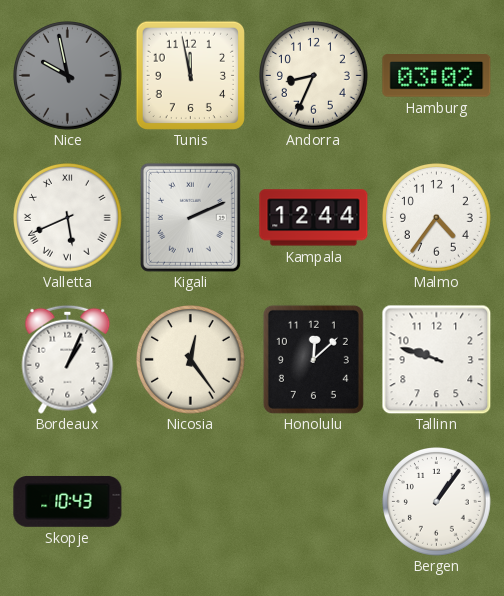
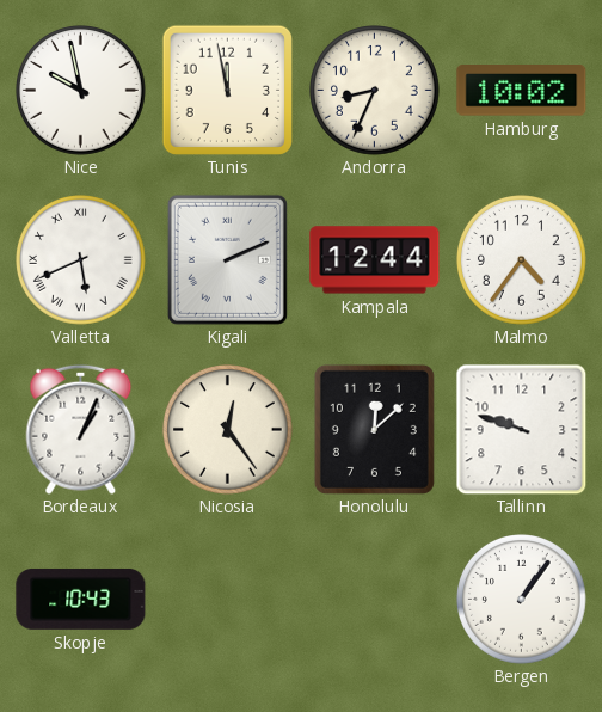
Nice dial: grey -> white
Hamburg: 03:02 -> 10:02
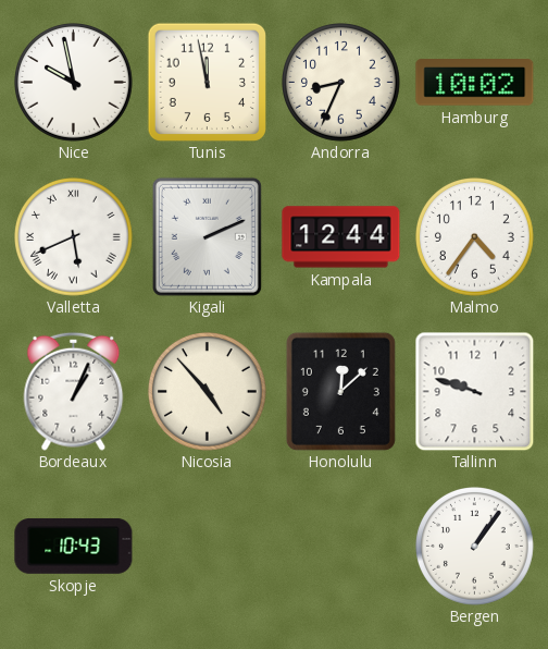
Nicosia: 12:24 -> 4:53
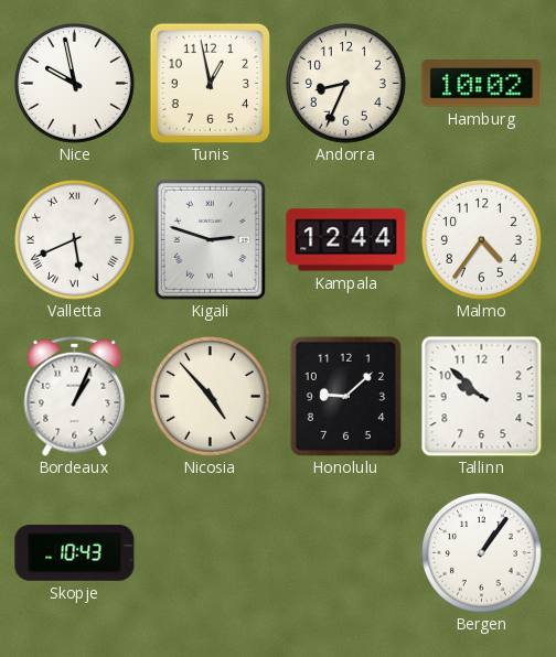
Tunis: 11:58 -> 12:58
Kigali: 2:11 -> 2:48
Honolulu: 12:08 -> 9:08
Tallinn: 9:48 -> 9:52
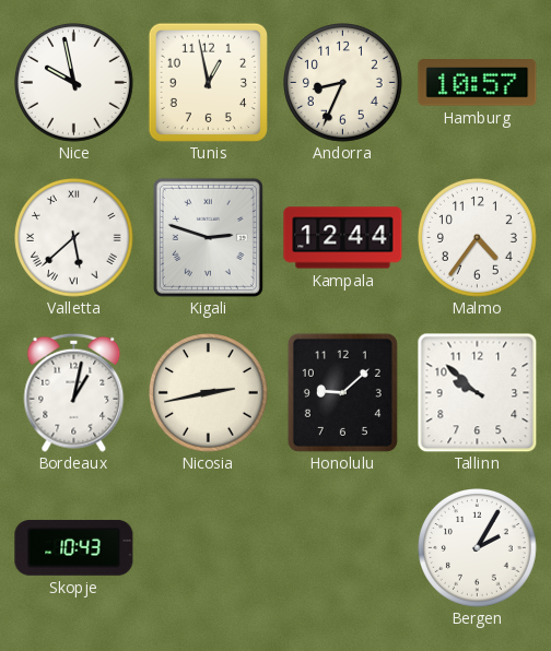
Hamburg: 10:02 -> 10:57
Valletta: 5:41 -> 5:38
Bordeaux: 1:04 -> 1:02
Nicosia: 4:53 -> 2:43
Bergen: 1:06 -> 2:05
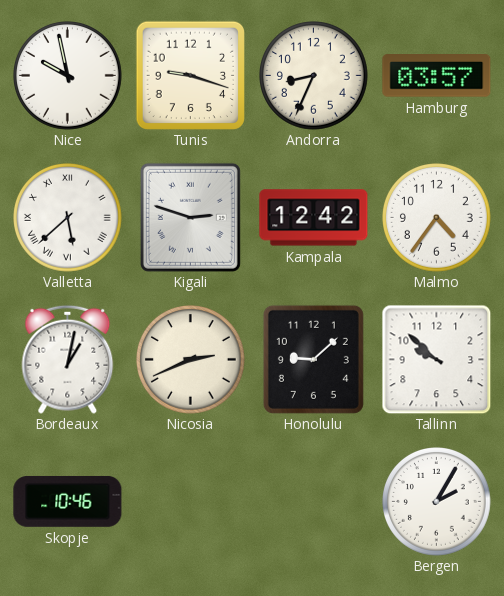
Tunis: 12:58 -> 9:18
Hamburg: 10:57 -> 03:57
Kampala: 12:44 -> 12:42
Nicosia: 2:43 -> 2:41
Skopje: 10:43 -> 10:46
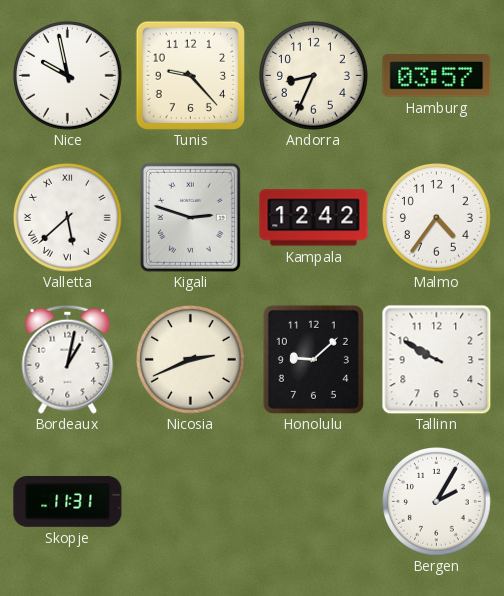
Tunis: 9:18 -> 9:23
Tallinn: 9:52 -> 9:50
Skopje: 10:46 -> 11:31
